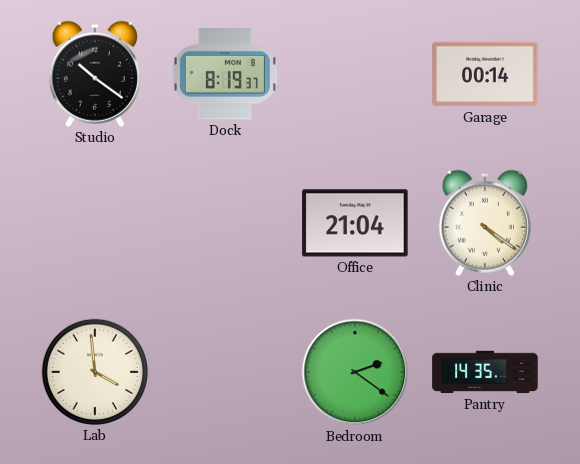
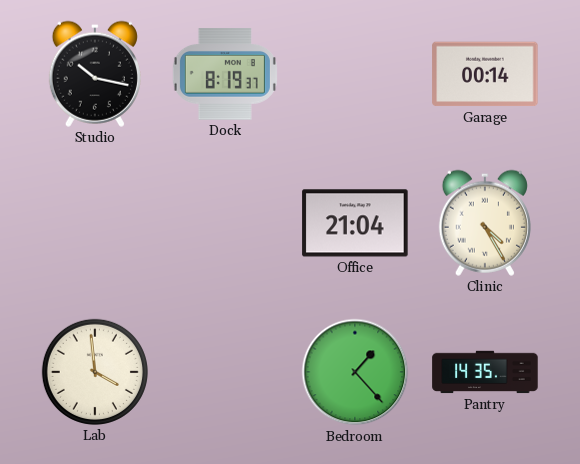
Studio: 10:21 -> 10:17
Clinic: 4:21 -> 4:25
Bedroom: 2:21 -> 1:23
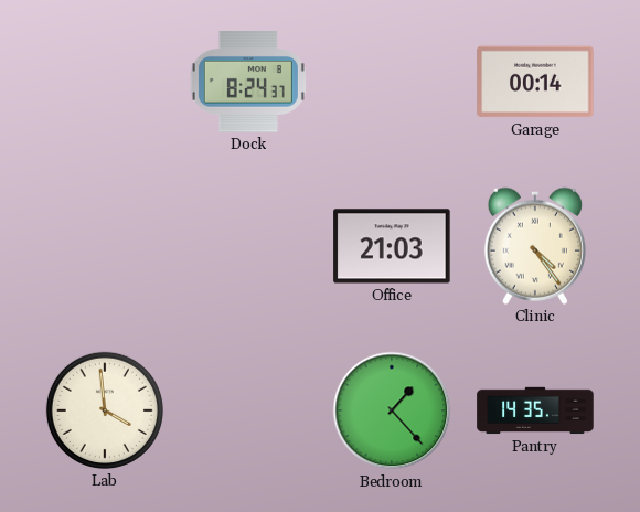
Studio: 10:17 -> none
Dock: 8:19 -> 8:24
Office: 21:04 -> 21:03
Clinic: 4:25 -> 4:24
